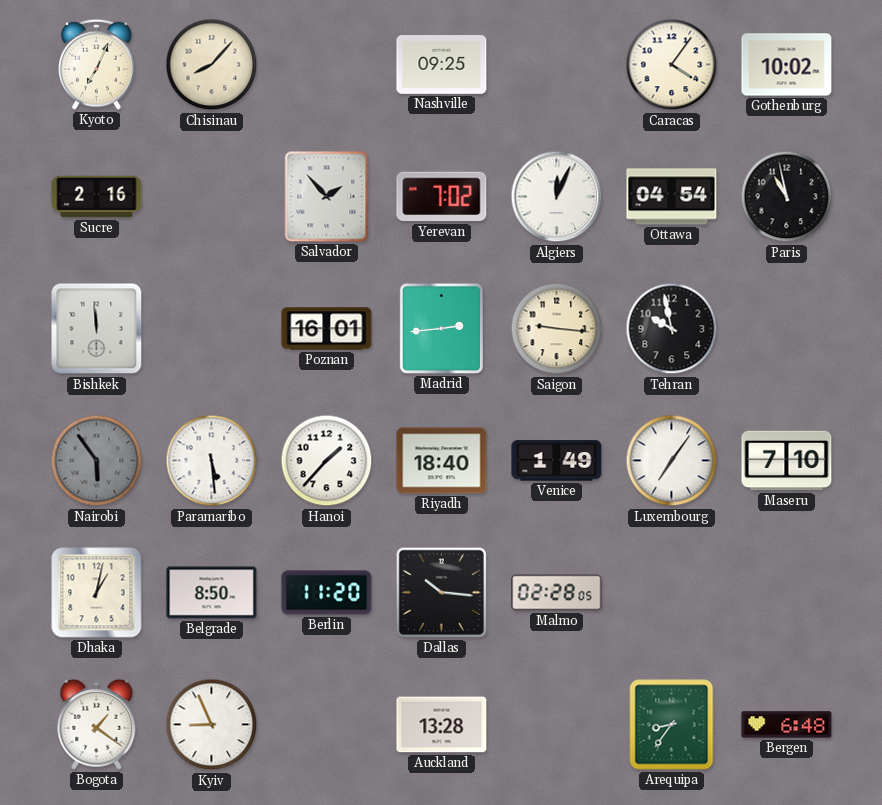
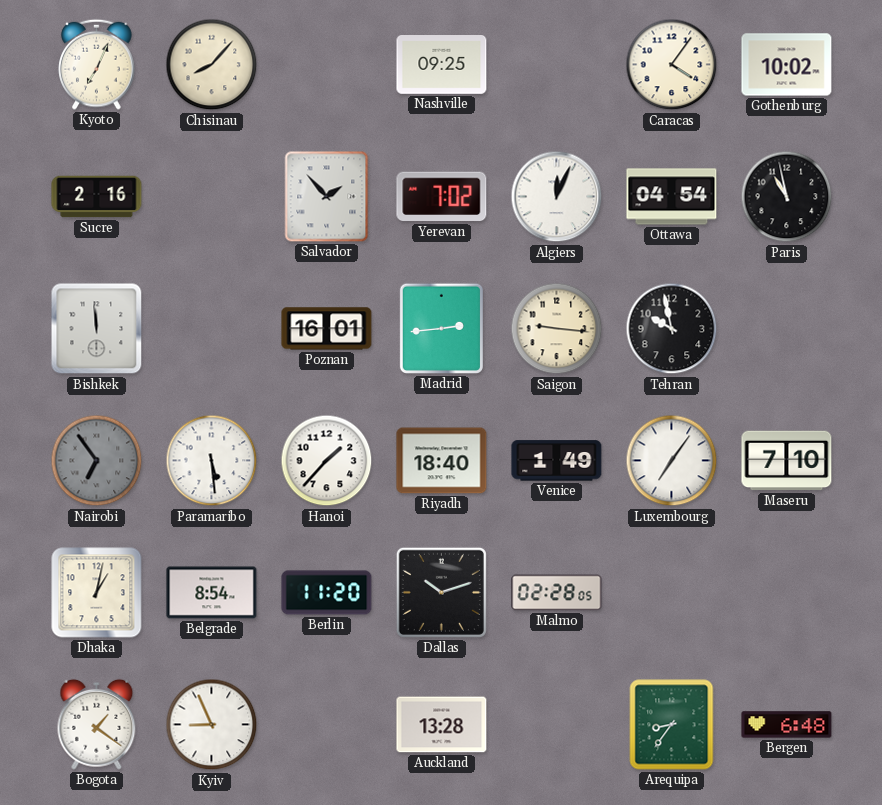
Nairobi: 5:54 -> 6:54
Belgrade: 8:50 -> 8:54
Dallas: 10:16 -> 10:12
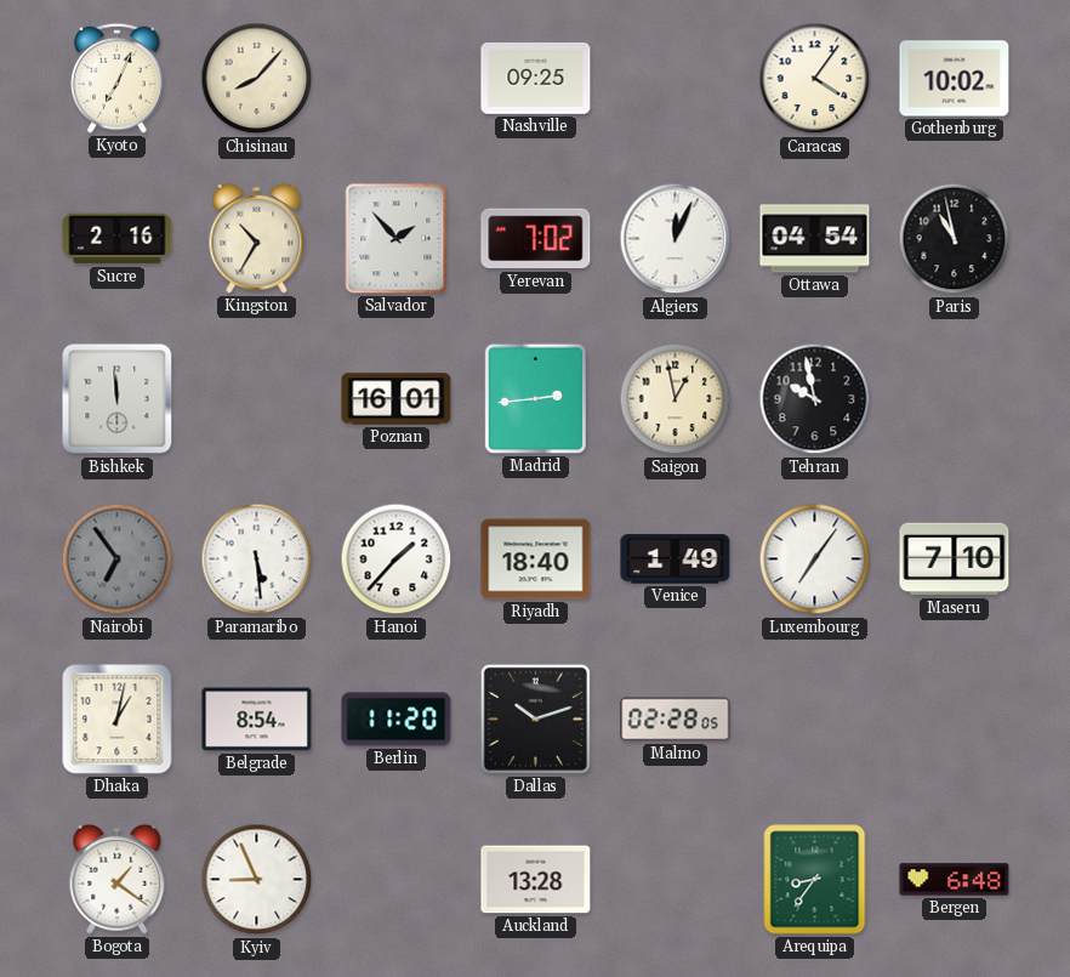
Kingston: none -> 10:35
Saigon: 9:16 -> 12:58
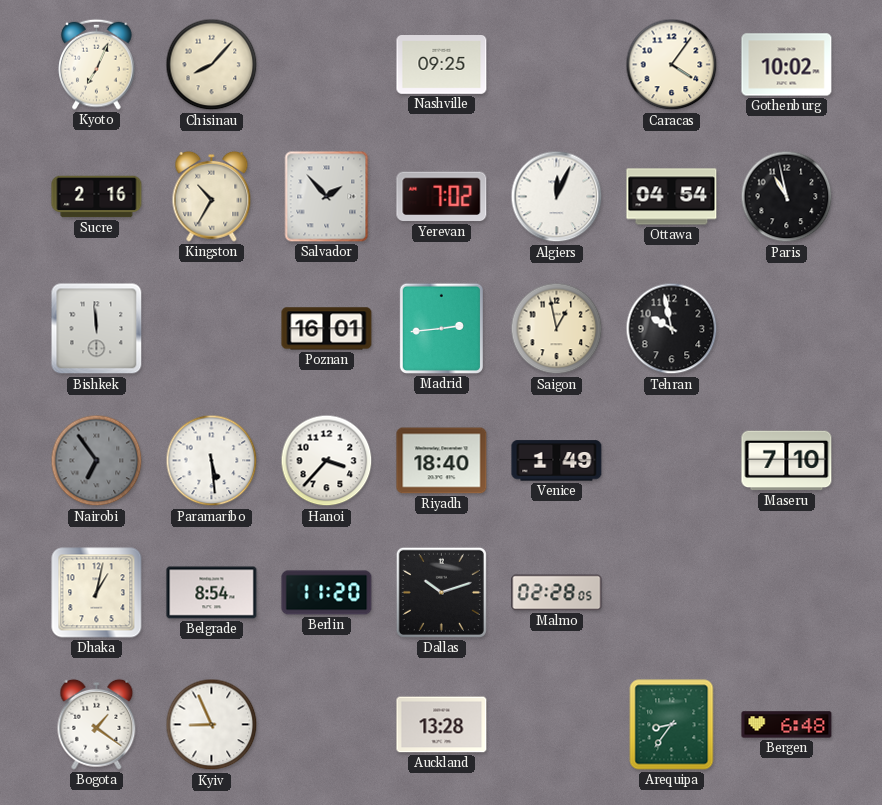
Hanoi: 1:37 -> 3:37
Luxembourg: 7:06 -> none
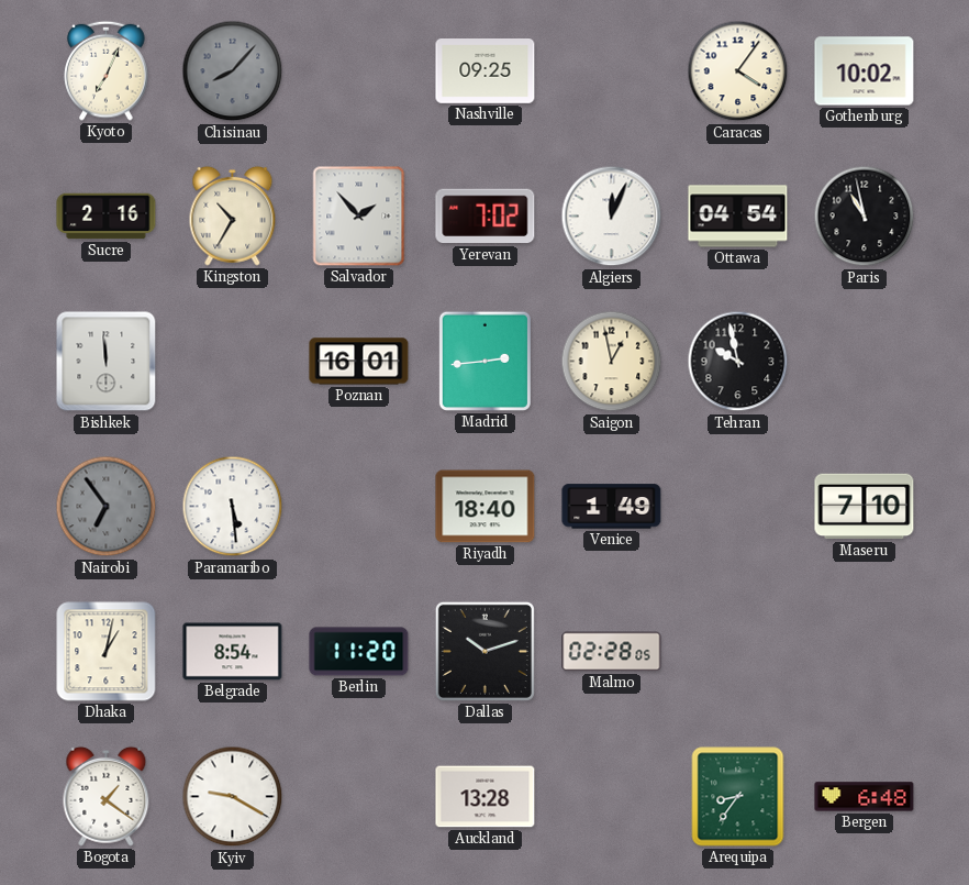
Chisinau dial: cream -> grey
Hanoi: 3:37 -> none
Kyiv: 8:56 -> 9:20
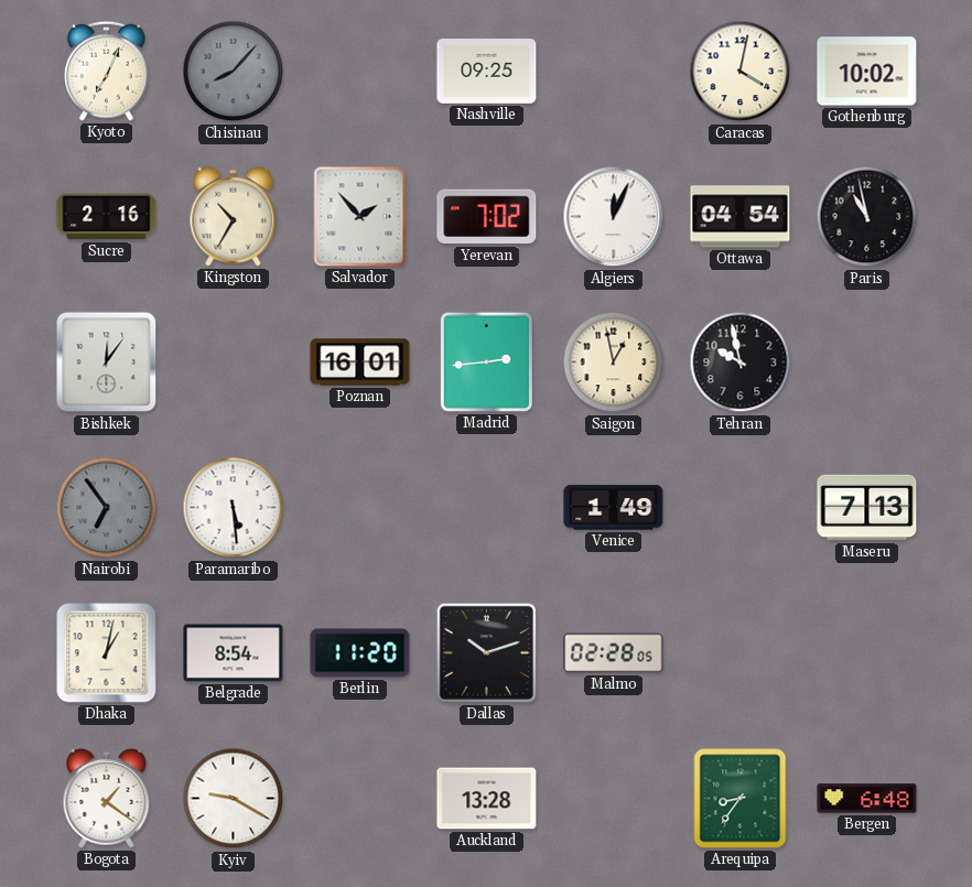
Caracas: 4:06 -> 4:02
Bishkek: 11:59 -> 12:06
Riyadh: 18:40 -> none
Maseru: 7:10 -> 7:13
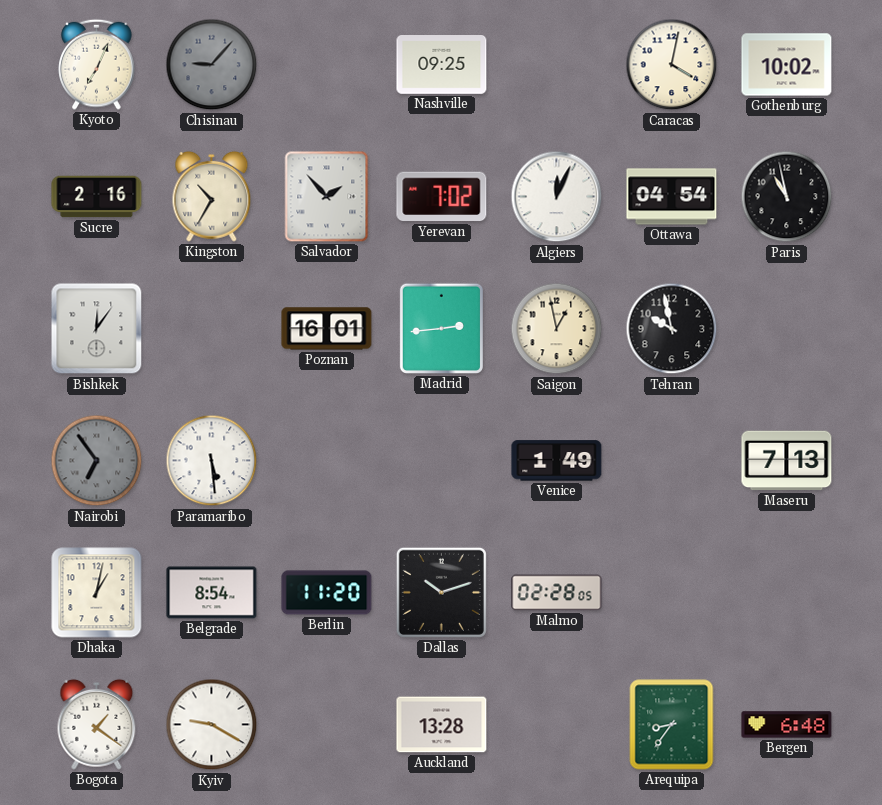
Chisinau: 8:07 -> 9:07
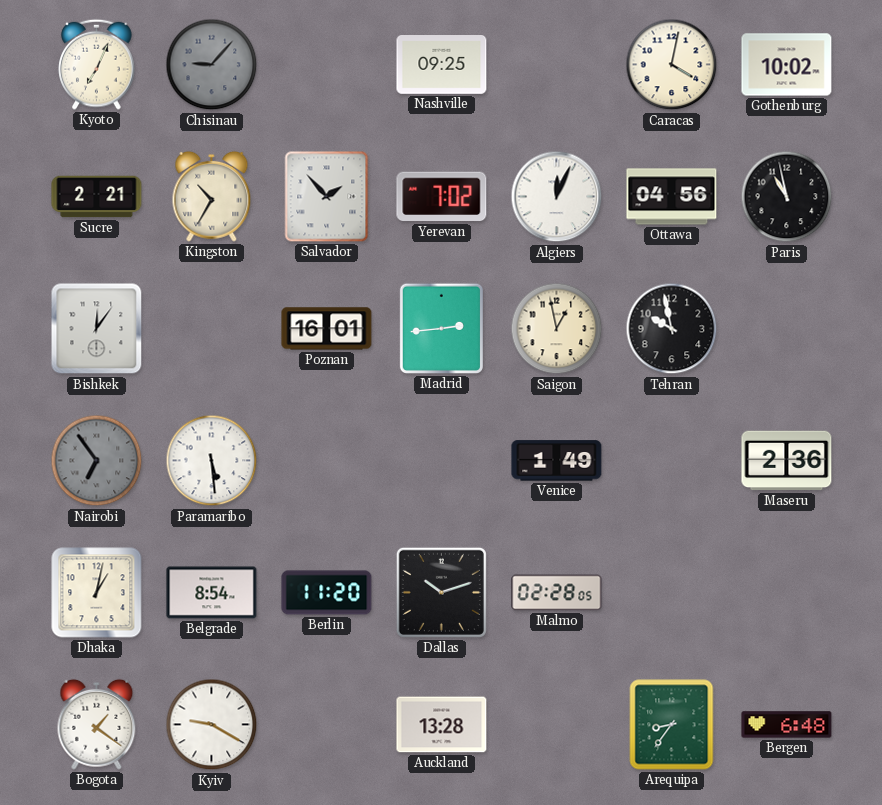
Sucre: 2:16 -> 2:21
Ottawa: 04:54 -> 04:56
Maseru: 7:13 -> 2:36
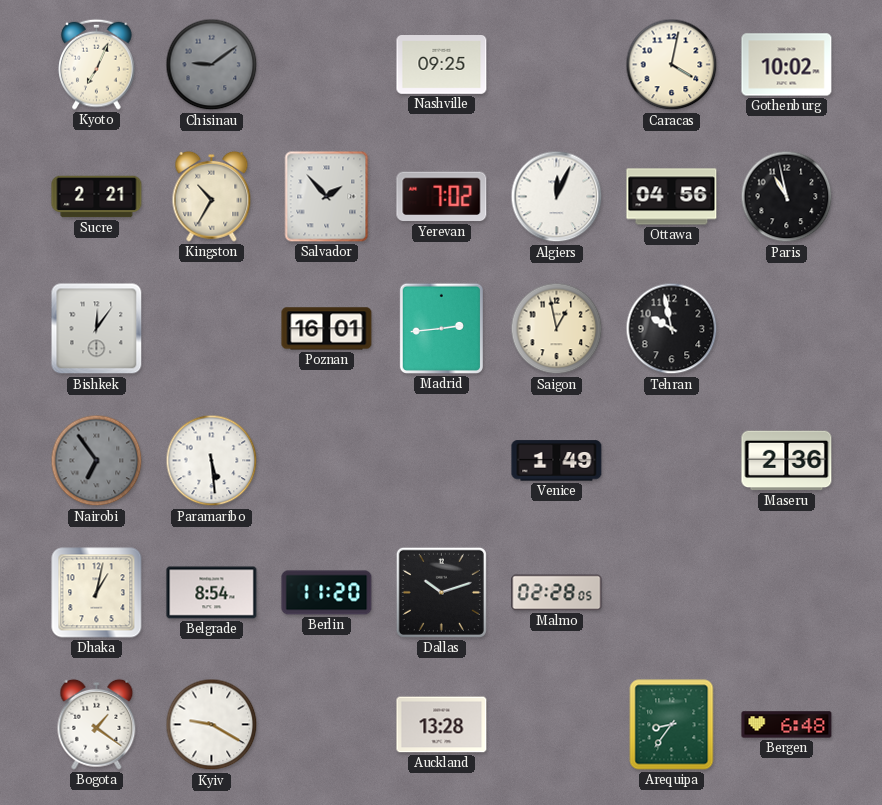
Chisinau: 9:07 -> 9:09
